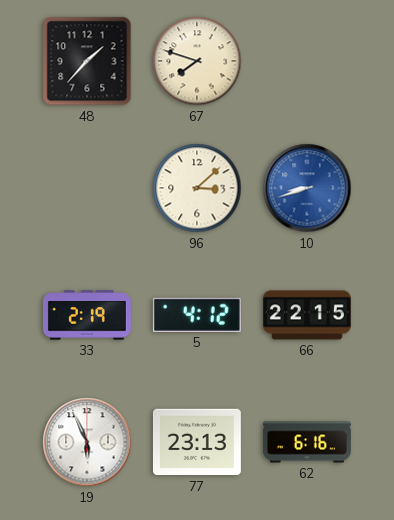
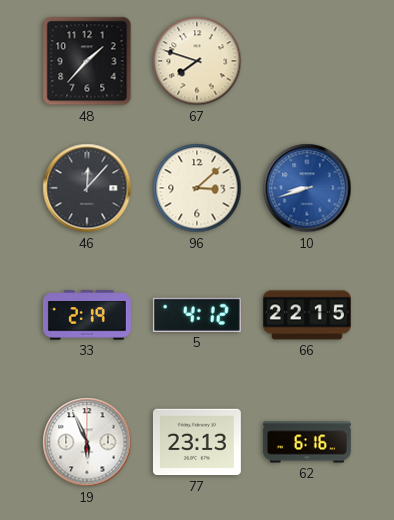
46: none -> 12:07
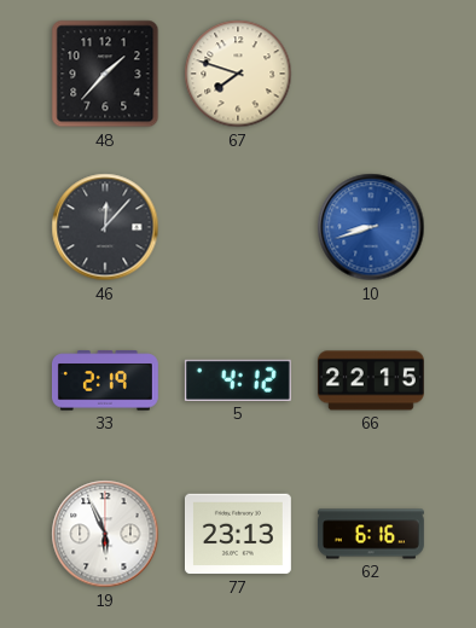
96: 3:08 -> none
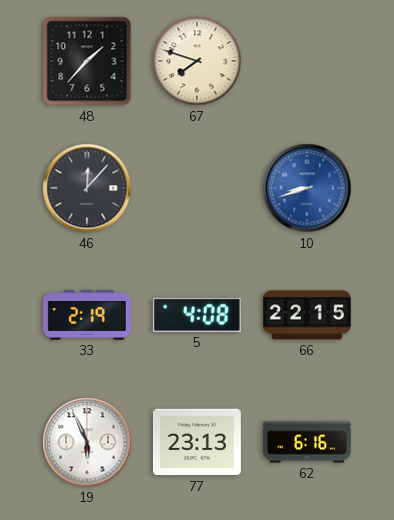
5: 4:12 -> 4:08
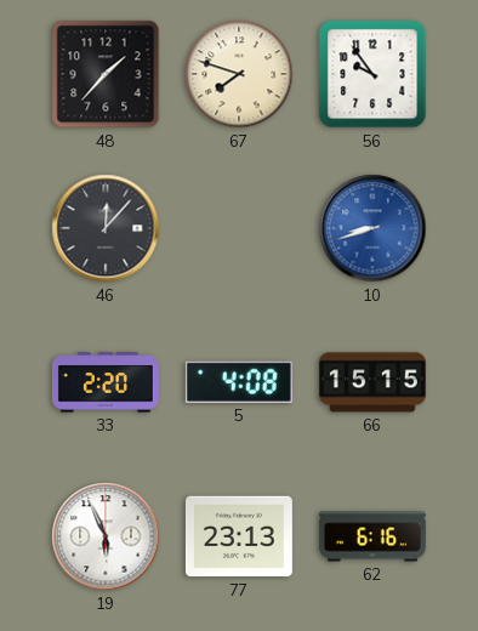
56: none -> 9:54
33: 2:19 -> 2:20
66: 22:15 -> 15:15
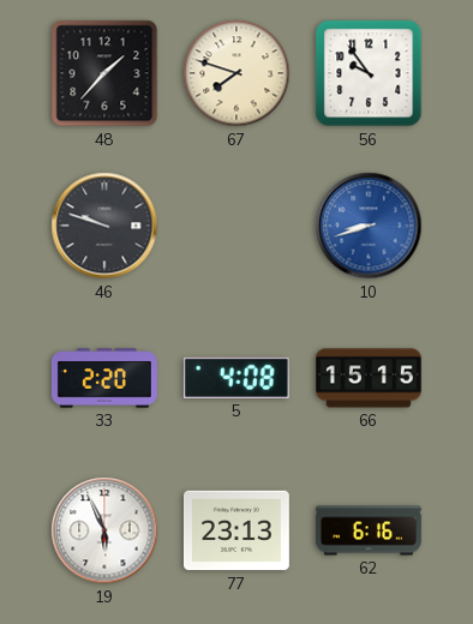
46: 12:07 -> 9:48
